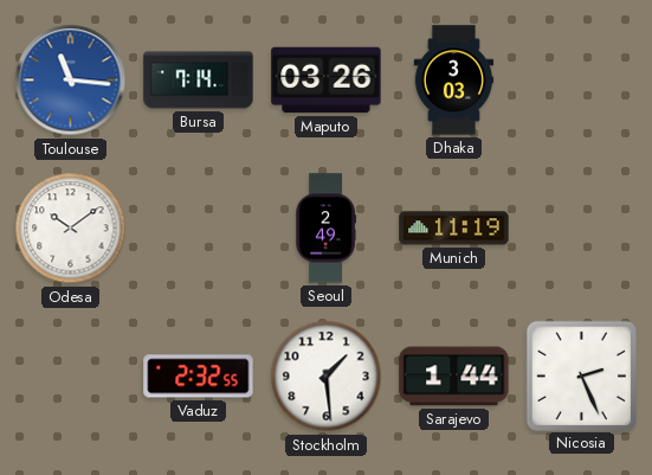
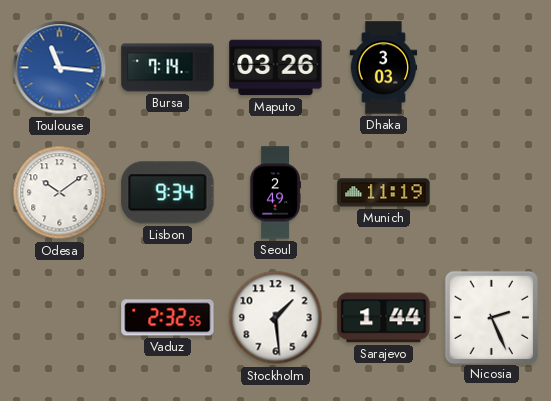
Lisbon: none -> 9:34
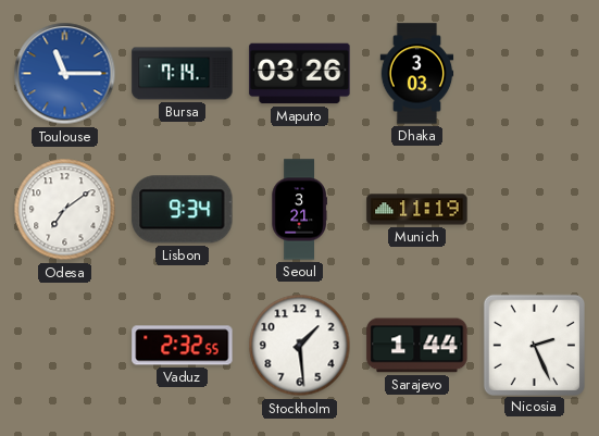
Toulouse: 11:16 -> 11:15
Odesa: 10:09 -> 7:09
Seoul: 2:49 -> 3:21
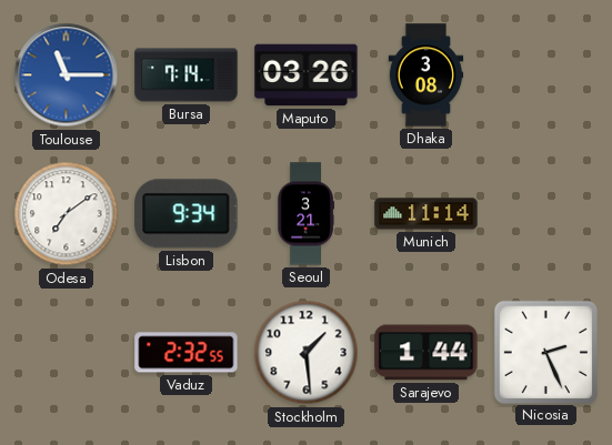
Dhaka: 3:03 -> 3:08
Munich: 11:19 -> 11:14
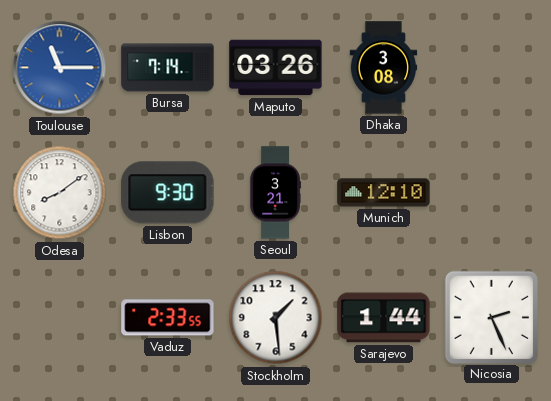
Odesa: 7:09 -> 8:09
Lisbon: 9:34 -> 9:30
Munich: 11:14 -> 12:10
Vaduz: 2:32 -> 2:33
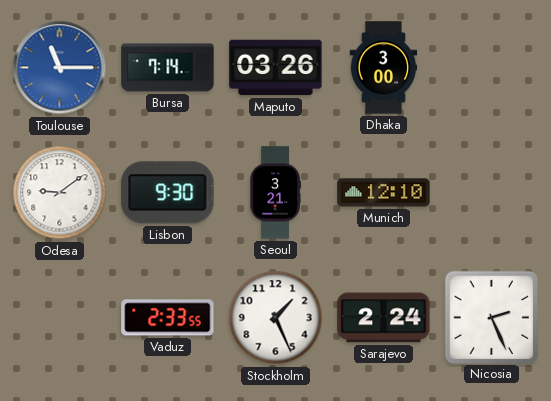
Dhaka: 3:08 -> 3:00
Odesa: 8:09 -> 9:09
Stockholm: 1:29 -> 1:26
Sarajevo: 1:44 -> 2:24
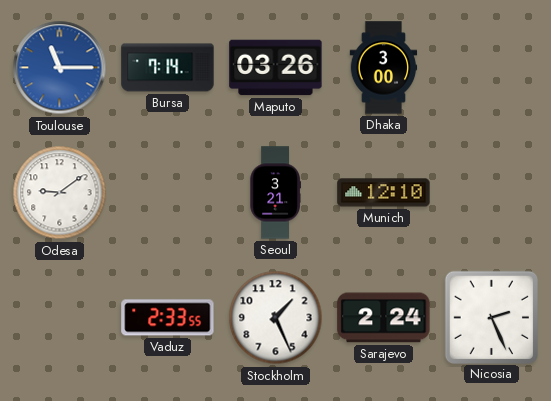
Lisbon: 9:30 -> none
